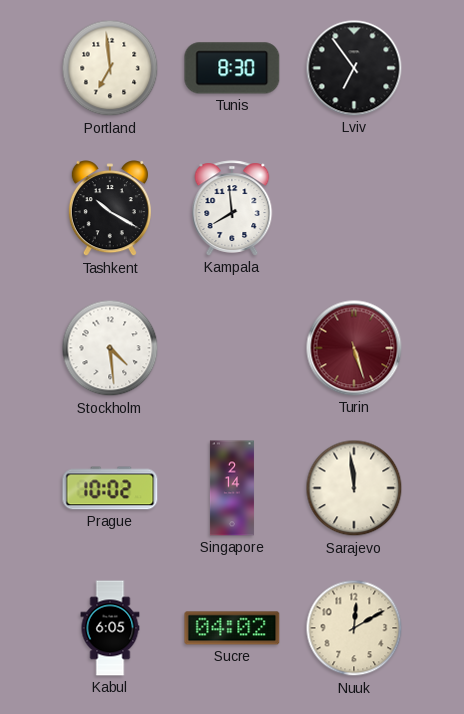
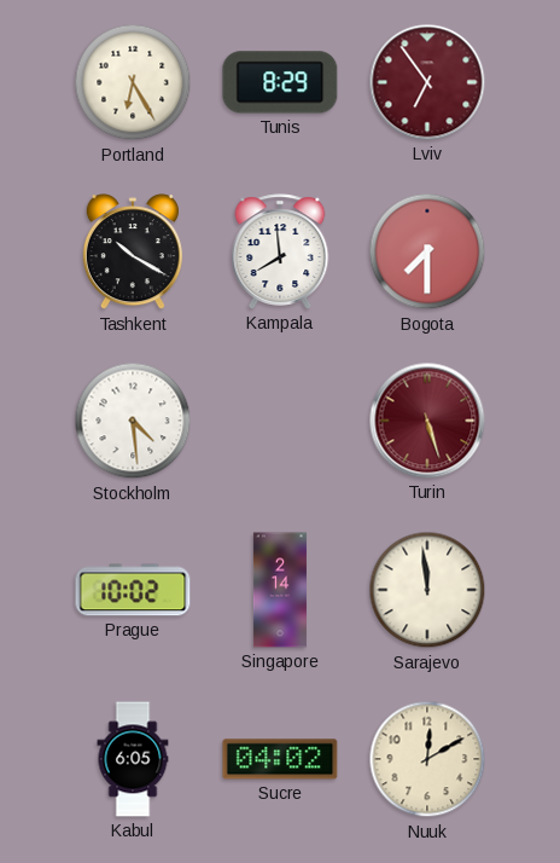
Portland: 6:59 -> 6:25
Tunis: 8:30 -> 8:29
Lviv dial: black -> burgundy
Bogota: none -> 7:30
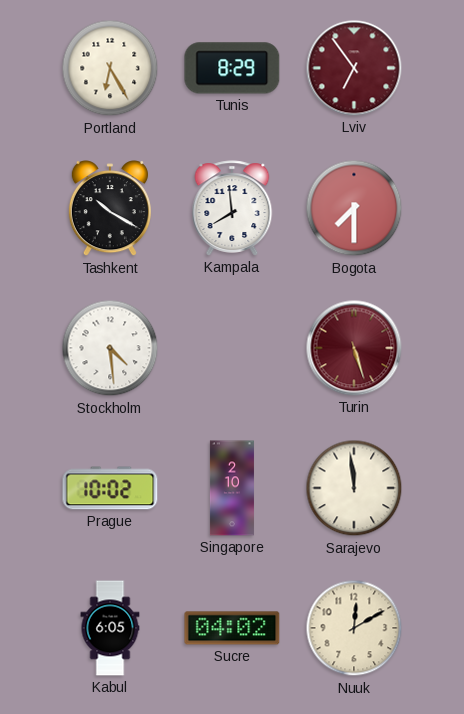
Singapore: 2:14 -> 2:10
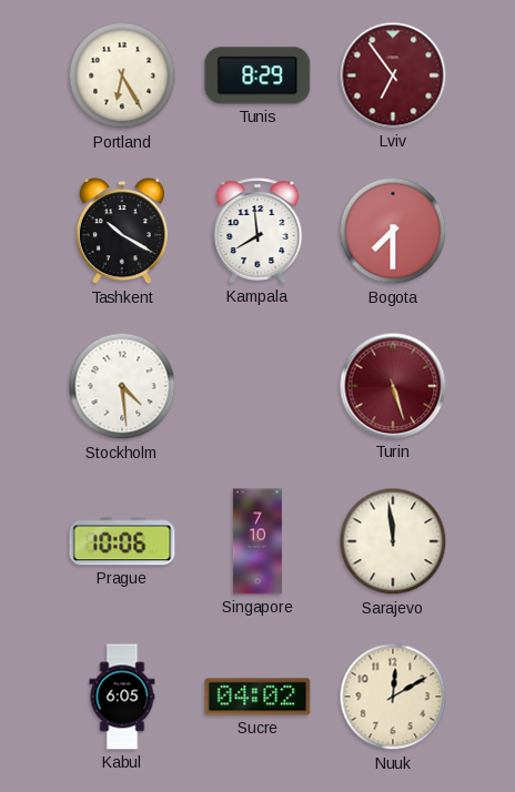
Prague: 10:02 -> 10:06
Singapore: 2:10 -> 7:10
